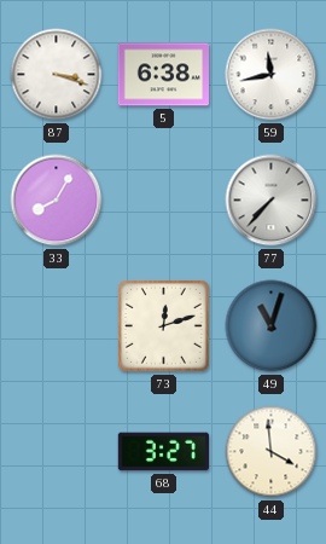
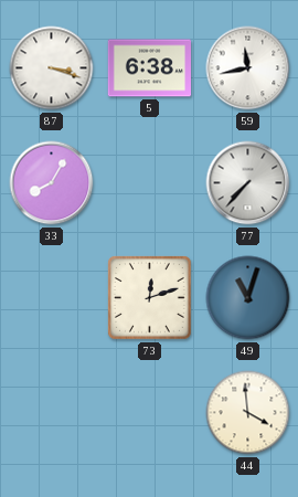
68: 3:27 -> none
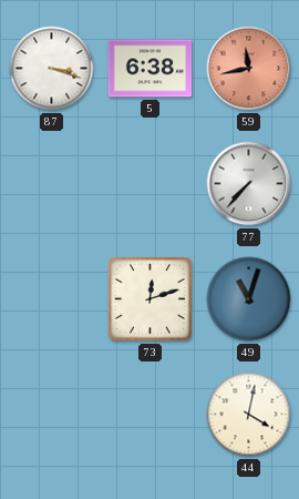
59 dial: white -> salmon
33: 8:05 -> none
44: 3:59 -> 4:02
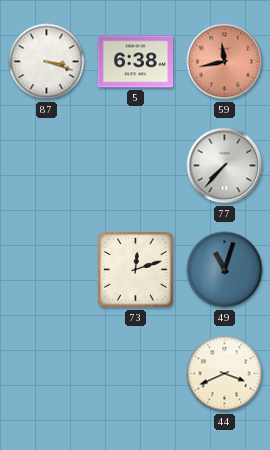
44: 4:02 -> 3:41
